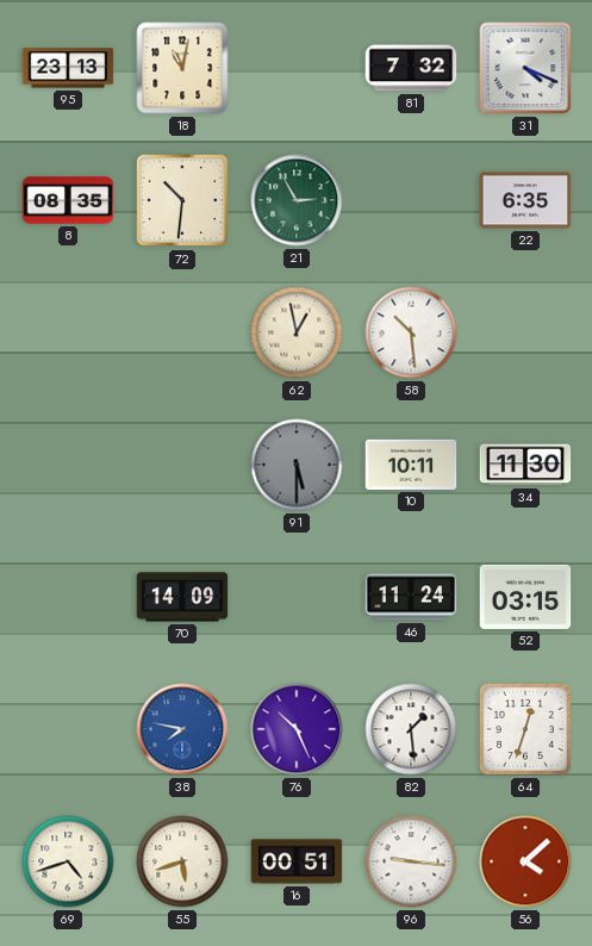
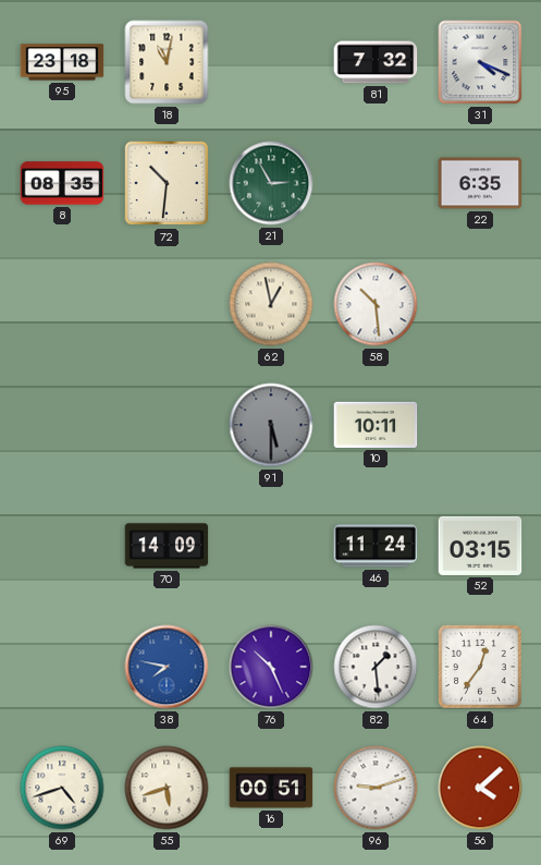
95: 23:13 -> 23:18
34: 11:30 -> none
64: 12:33 -> 12:36
96: 9:16 -> 9:12
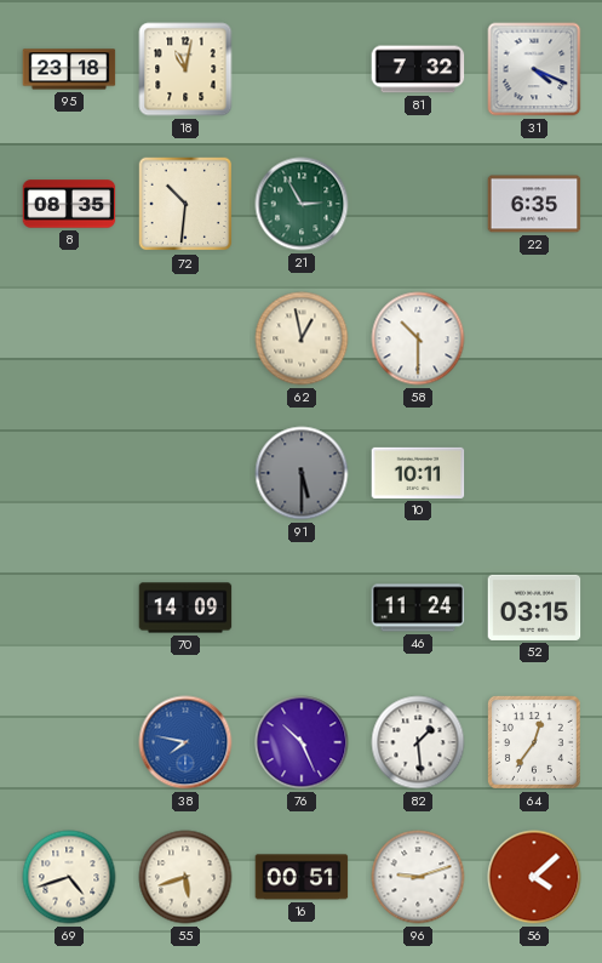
58: 10:29 -> 10:30
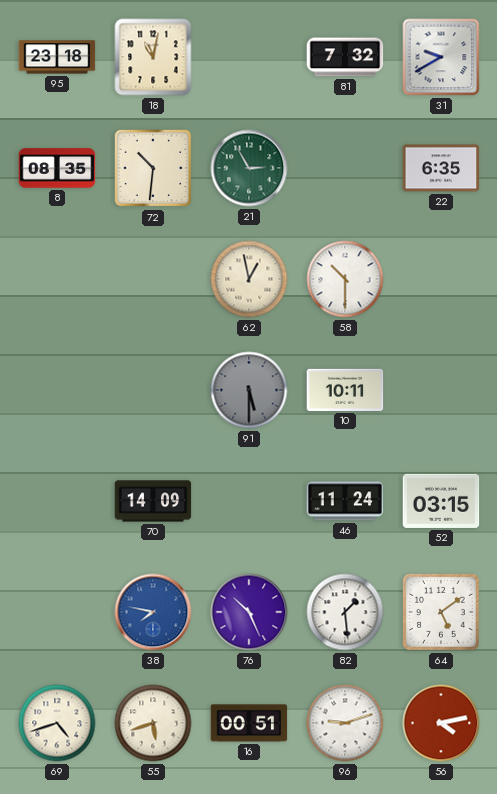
31: 4:19 -> 9:40
64: 12:36 -> 5:09
56: 4:08 -> 4:13
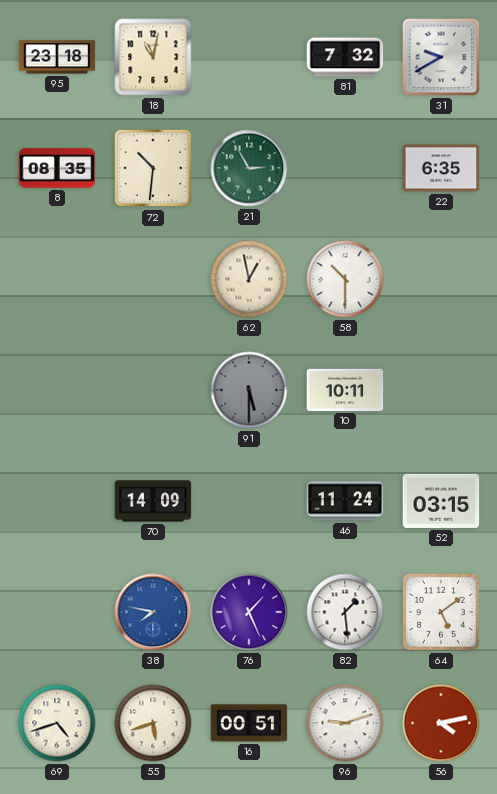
76: 10:26 -> 1:26
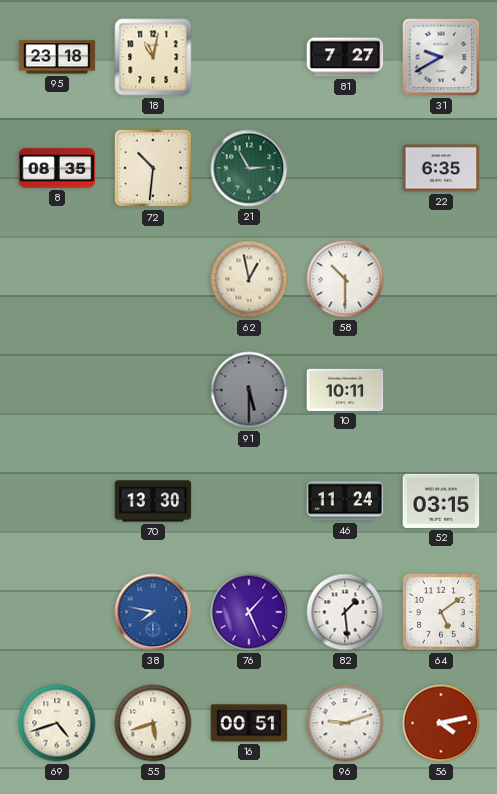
81: 7:32 -> 7:27
70: 14:09 -> 13:30
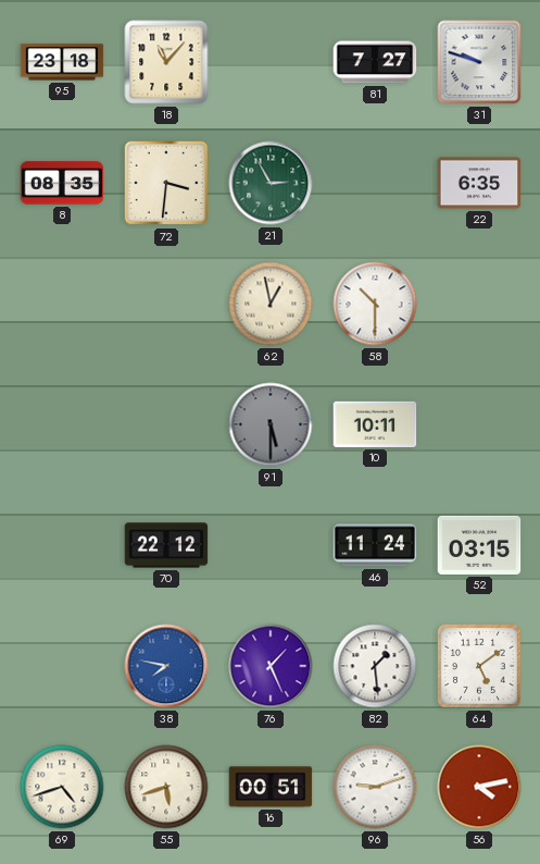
18: 11:02 -> 11:07
31: 9:40 -> 9:48
72: 10:31 -> 3:31
70: 13:30 -> 22:12
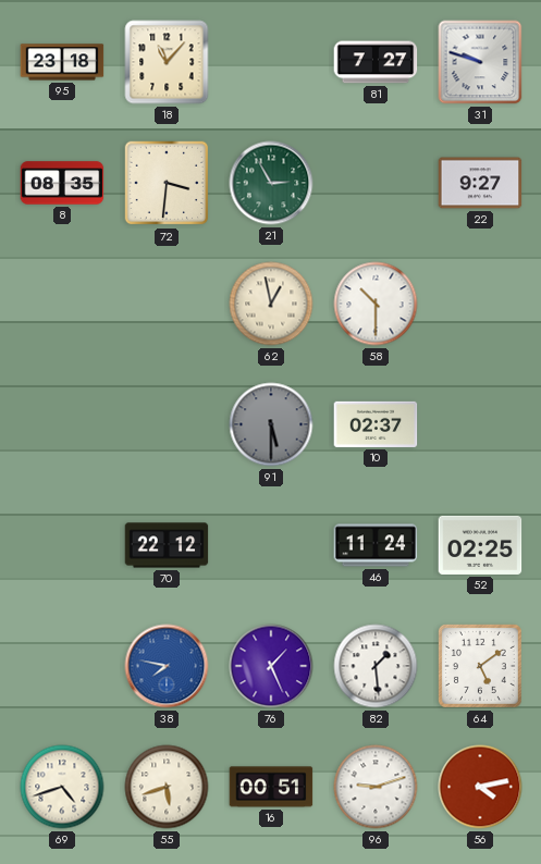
22: 6:35 -> 9:27
10: 10:11 -> 02:37
52: 03:15 -> 02:25
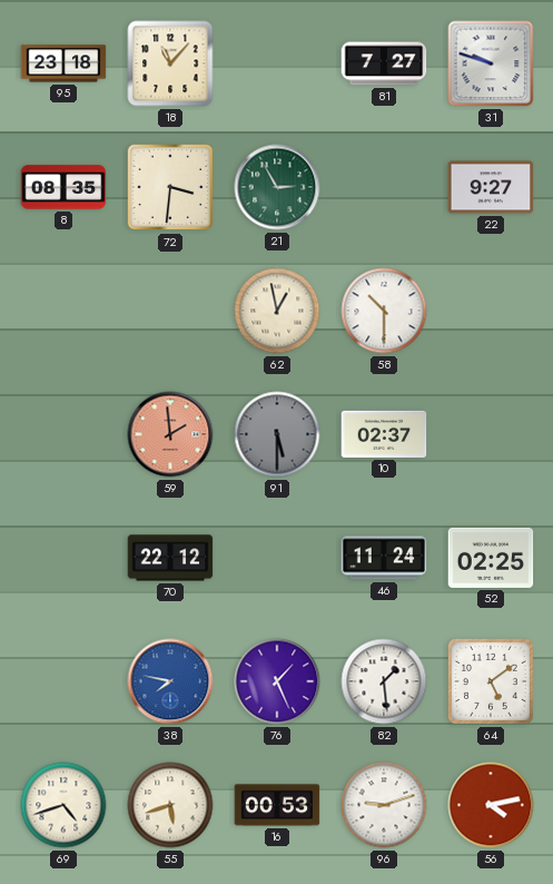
59: none -> 1:59
16: 00:51 -> 00:53
